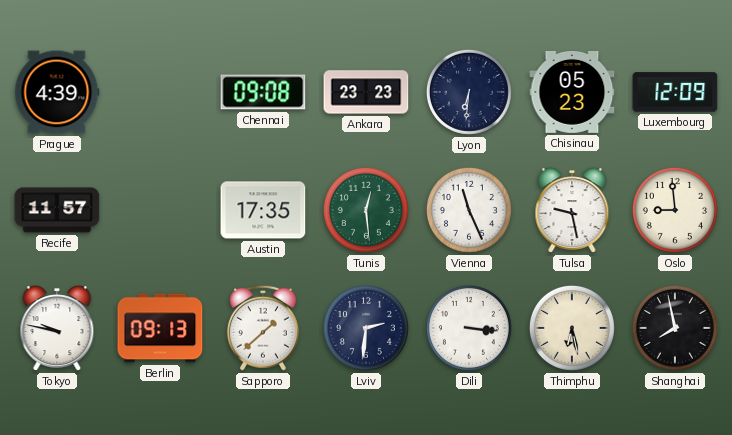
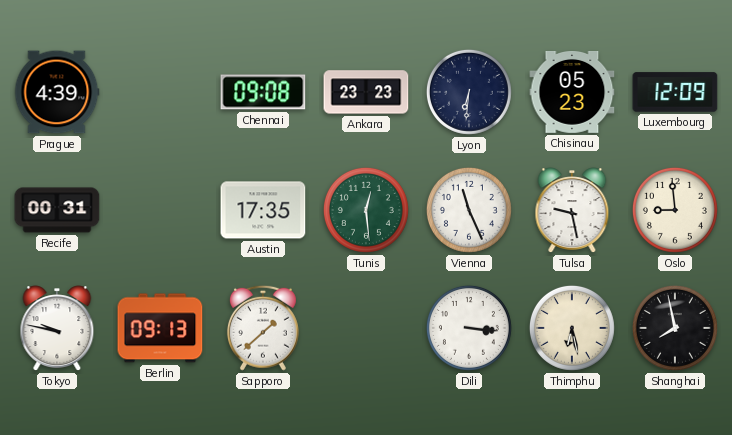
Recife: 11:57 -> 00:31
Lviv: 2:31 -> none
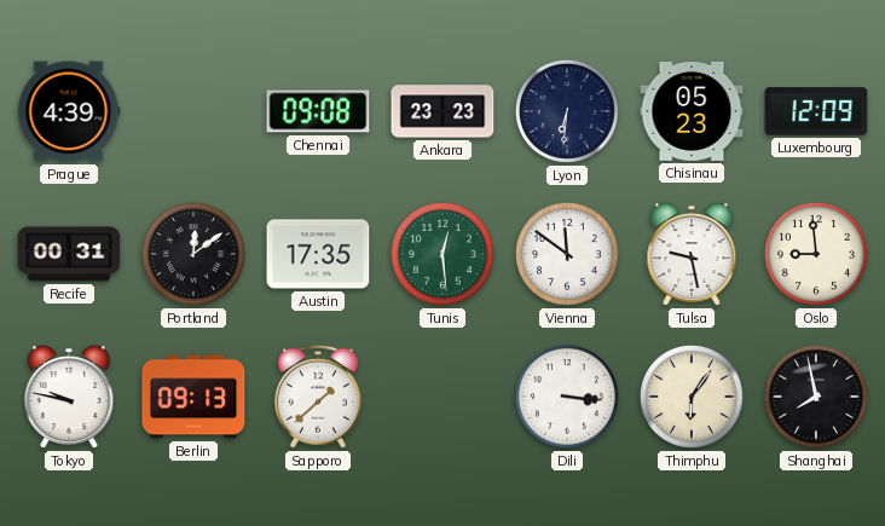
Portland: none -> 12:09
Vienna: 11:26 -> 11:51
Thimphu: 6:28 -> 6:06
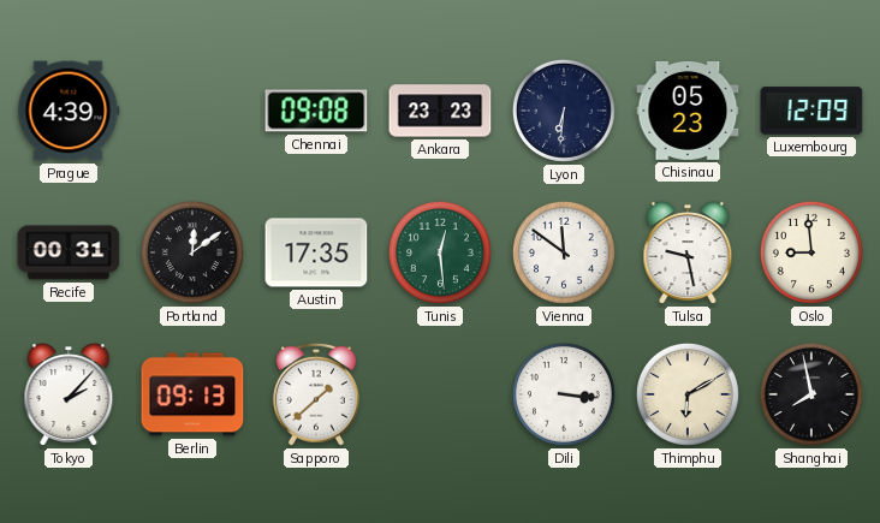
Tokyo: 9:47 -> 2:07
Thimphu: 6:06 -> 6:10
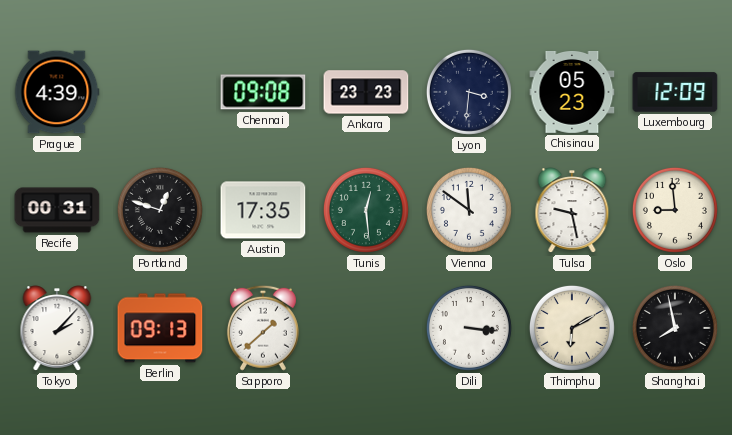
Lyon: 6:31 -> 3:31
Portland: 12:09 -> 12:48
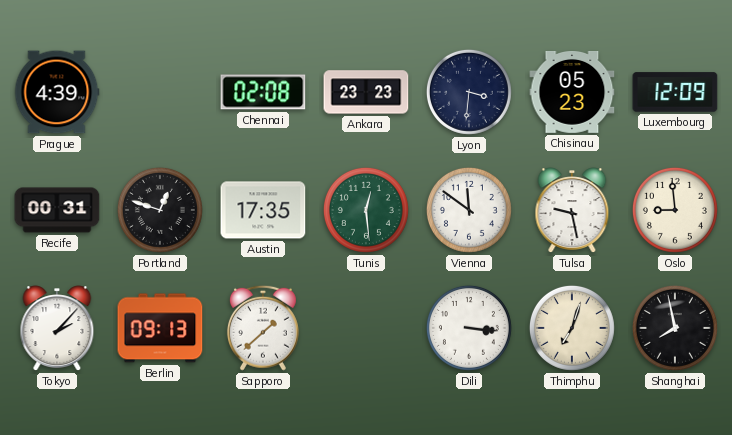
Chennai: 09:08 -> 02:08
Thimphu: 6:10 -> 7:03
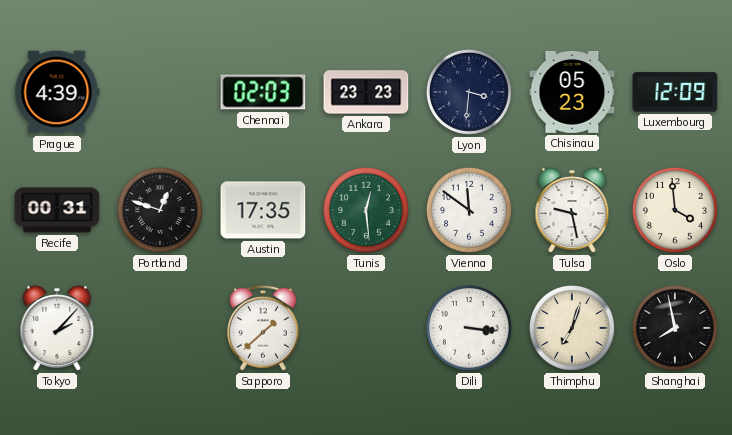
Chennai: 02:08 -> 02:03
Oslo: 8:59 -> 3:59
Berlin: 09:13 -> none
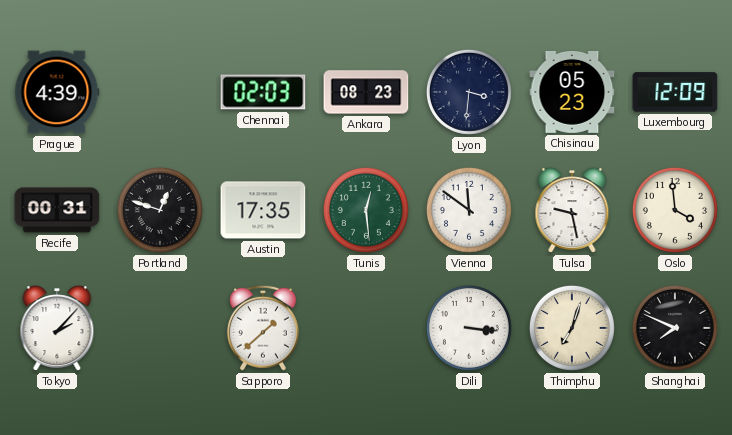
Ankara: 23:23 -> 08:23
Shanghai: 7:58 -> 7:49
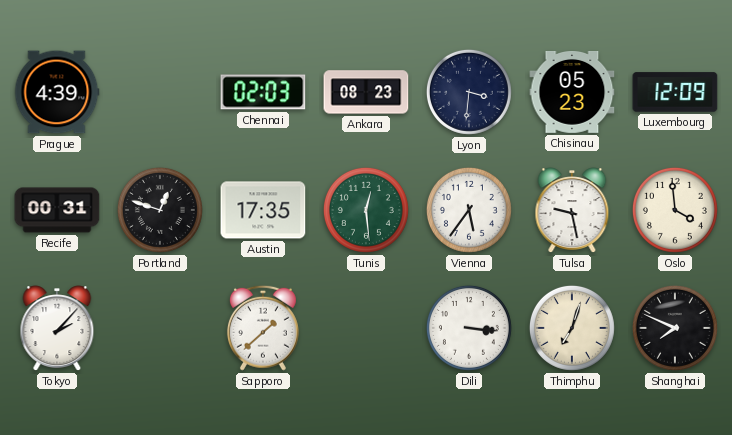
Vienna: 11:51 -> 5:36
